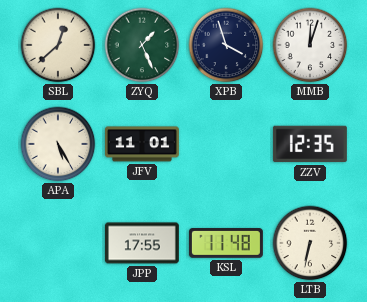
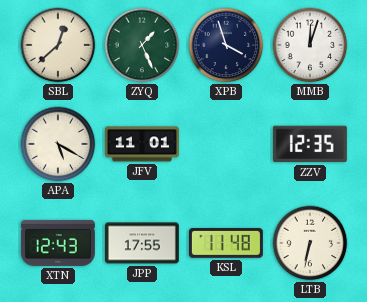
APA: 5:25 -> 5:20
XTN: none -> 12:43
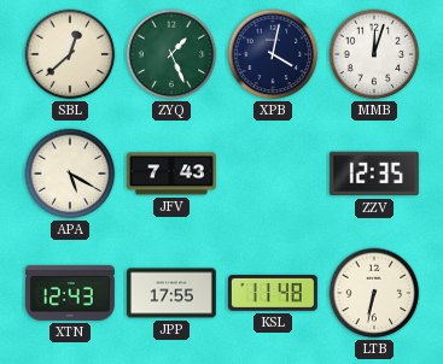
XPB: 3:57 -> 4:02
JFV: 11:01 -> 7:43
